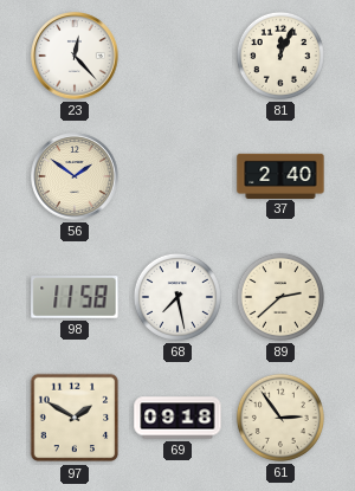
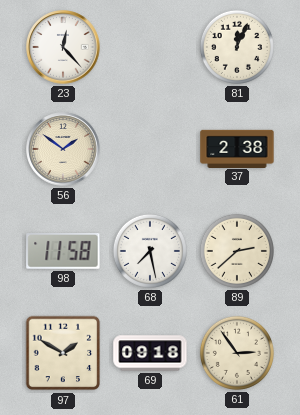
37: 2:40 -> 2:38
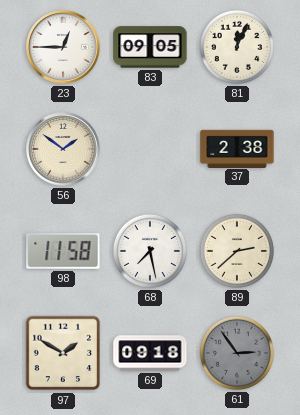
23: 12:23 -> 12:45
83: none -> 09:05
61 dial: cream -> grey
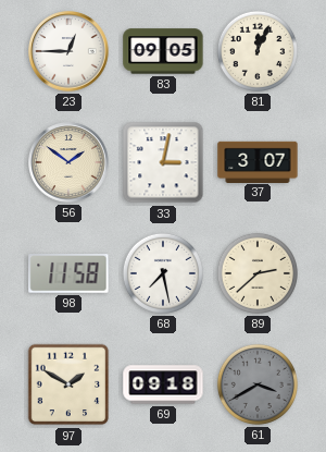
33: none -> 3:02
37: 2:38 -> 3:07
61: 2:54 -> 3:40
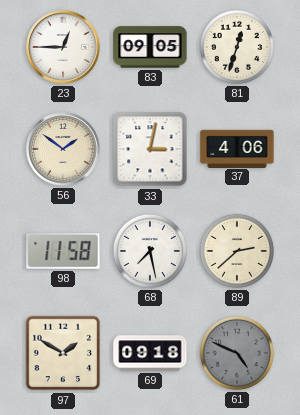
81: 12:04 -> 12:33
37: 3:07 -> 4:06
61: 3:40 -> 4:49
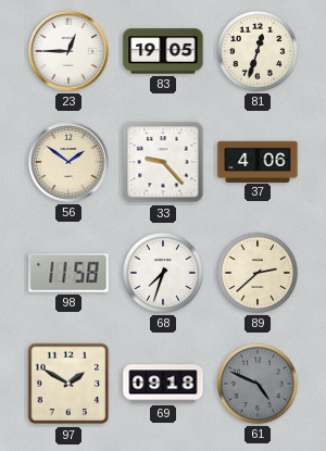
83: 09:05 -> 19:05
33: 3:02 -> 9:23
68: 7:28 -> 7:33
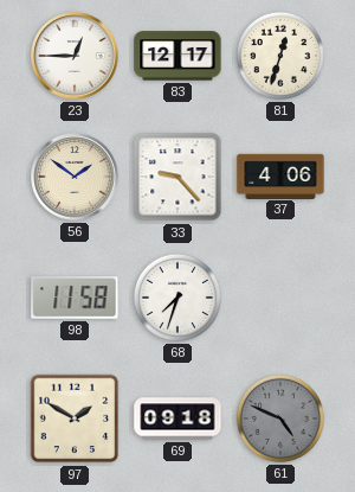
83: 19:05 -> 12:17
89: 2:38 -> none
